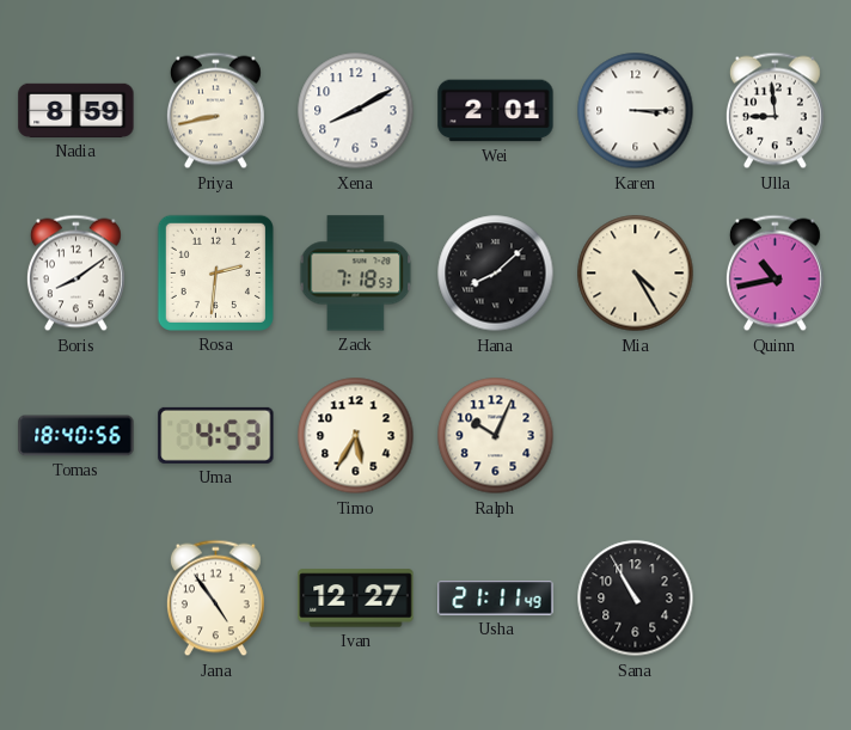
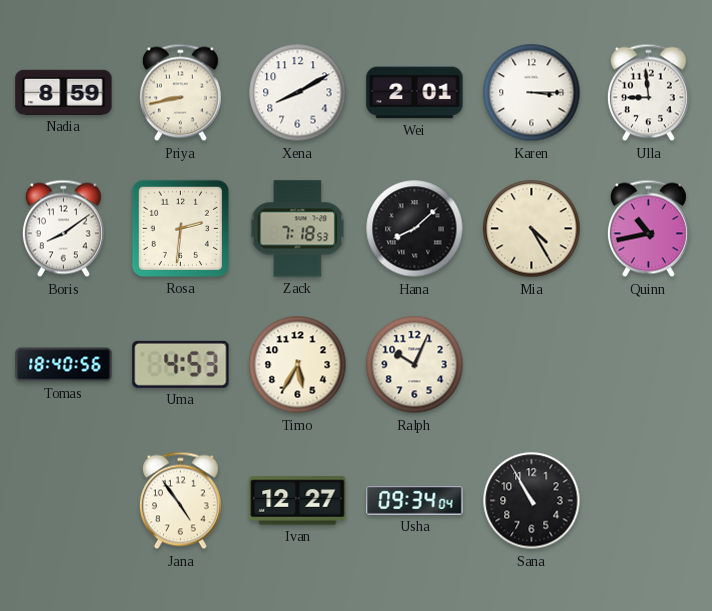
Usha: 21:11 -> 09:34
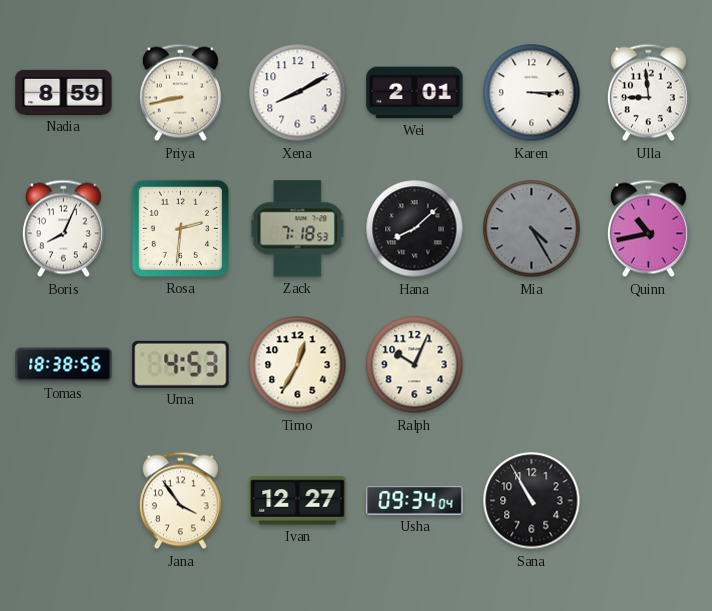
Boris: 8:09 -> 8:04
Mia dial: cream -> grey
Tomas: 18:40 -> 18:38
Timo: 5:35 -> 12:35
Jana: 4:54 -> 3:54
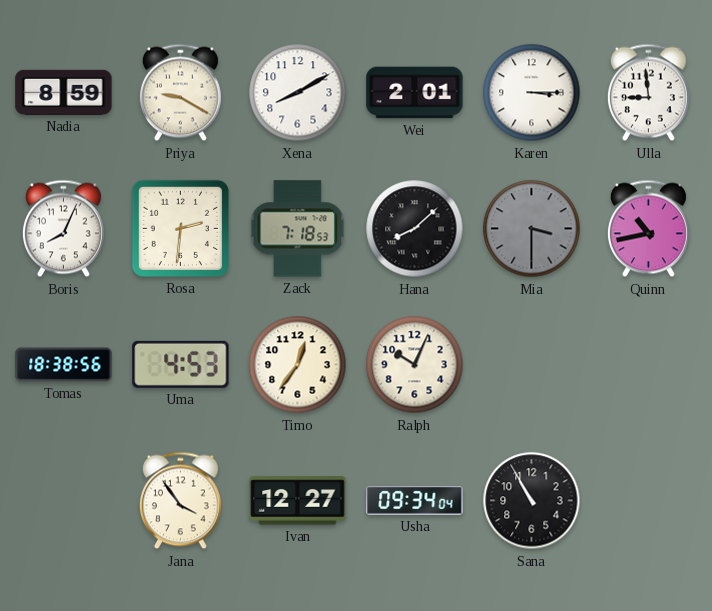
Priya: 8:43 -> 9:20
Mia: 4:25 -> 3:30
Timo: 12:35 -> 12:36
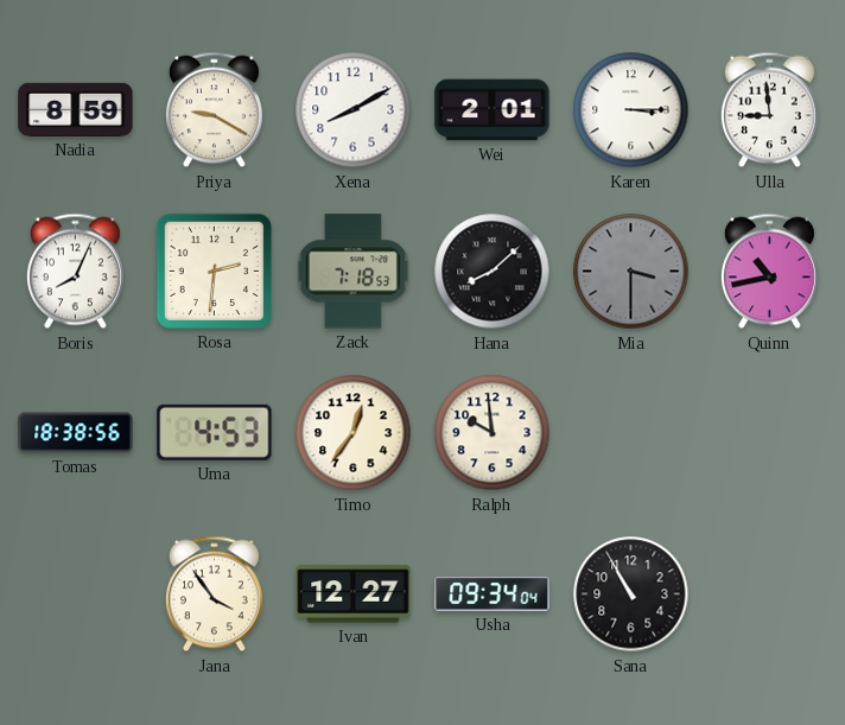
Ralph: 10:04 -> 9:59
